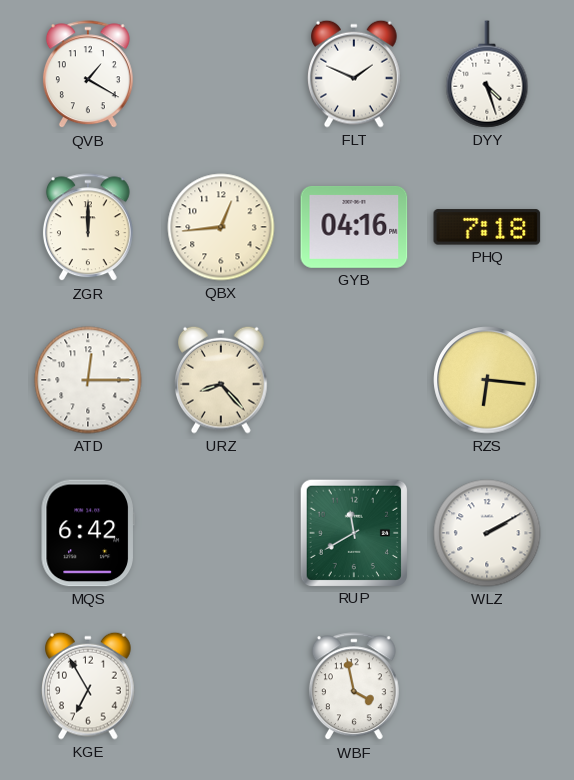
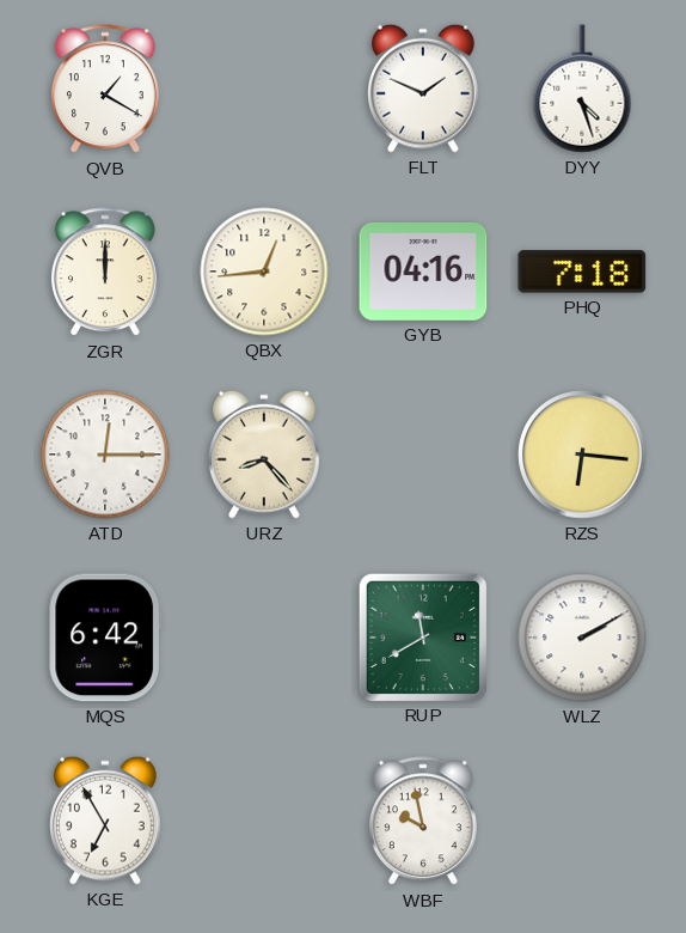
WBF: 3:58 -> 9:58
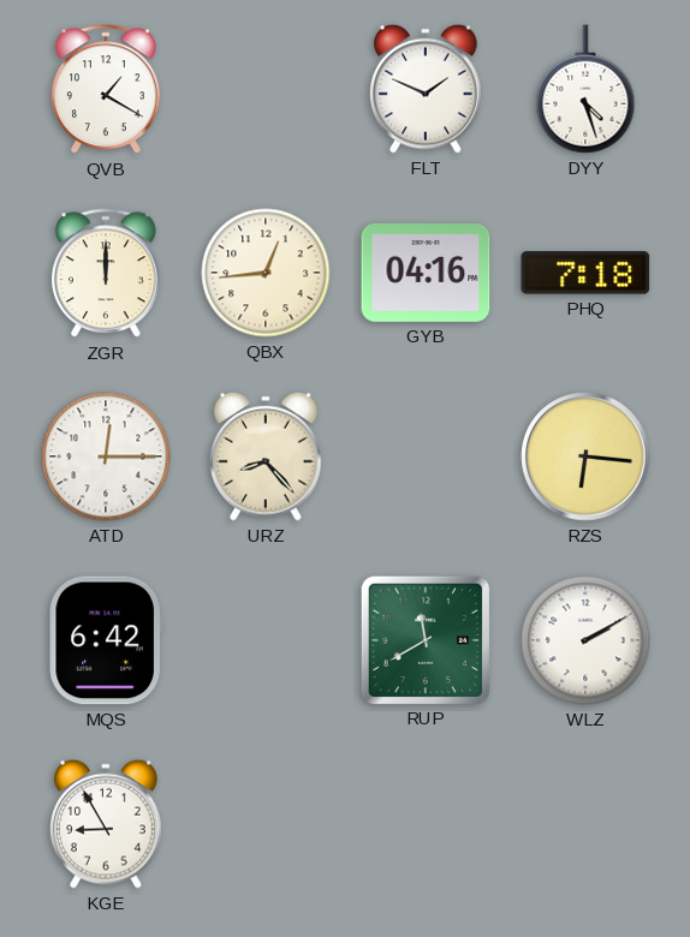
KGE: 6:55 -> 8:55
WBF: 9:58 -> none
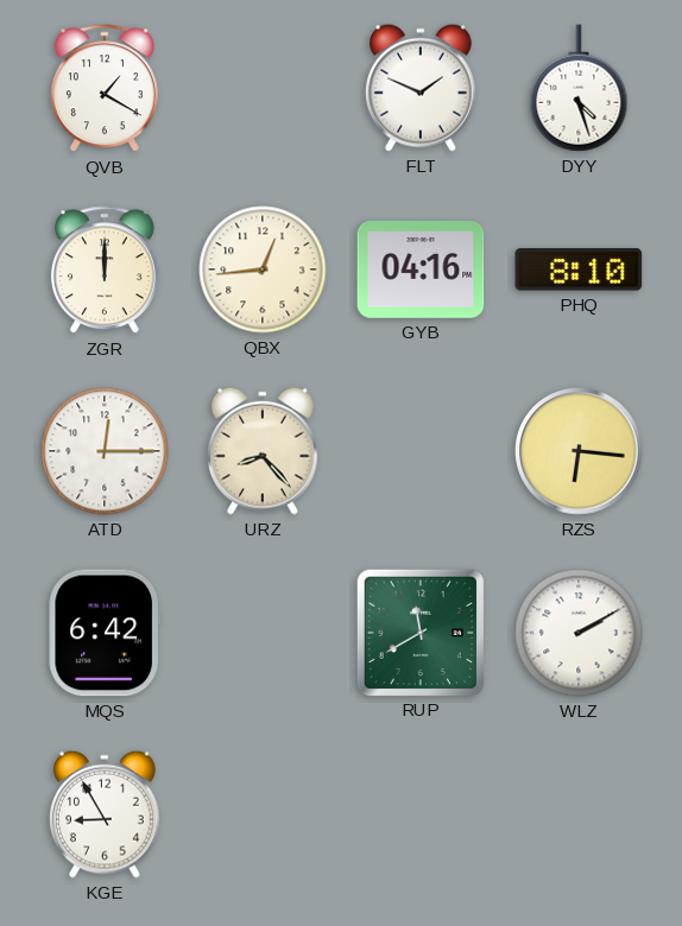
PHQ: 7:18 -> 8:10
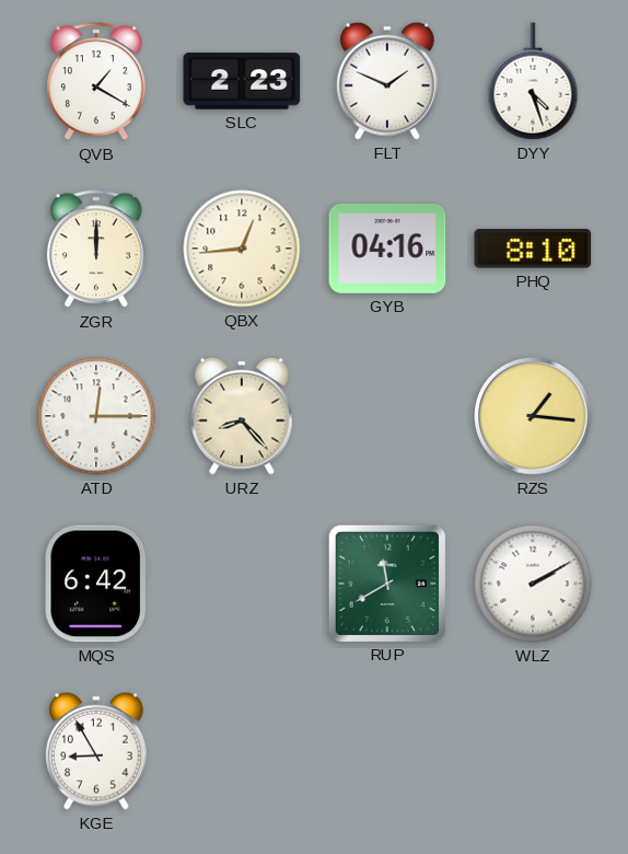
SLC: none -> 2:23
RZS: 6:16 -> 1:16
